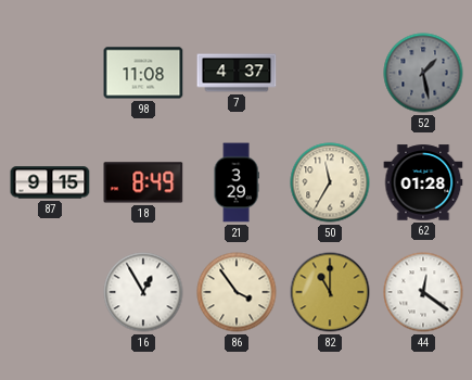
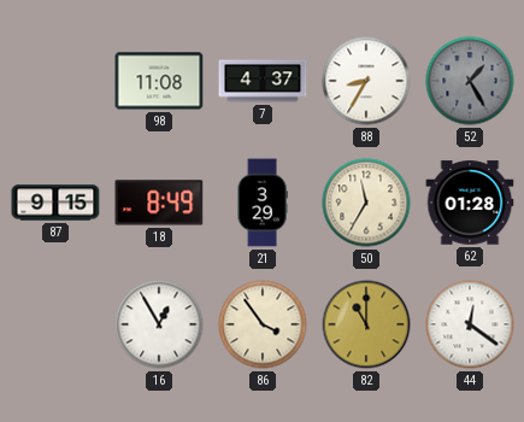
88: none -> 8:35
52: 1:28 -> 1:25
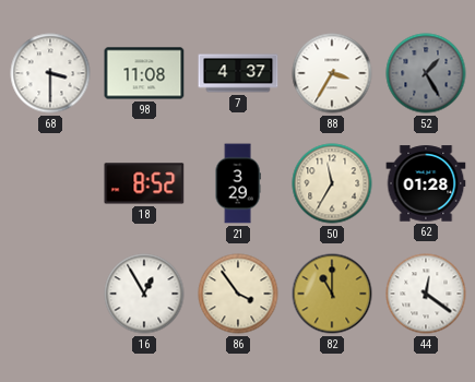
68: none -> 3:30
88: 8:35 -> 3:35
87: 9:15 -> none
18: 8:49 -> 8:52
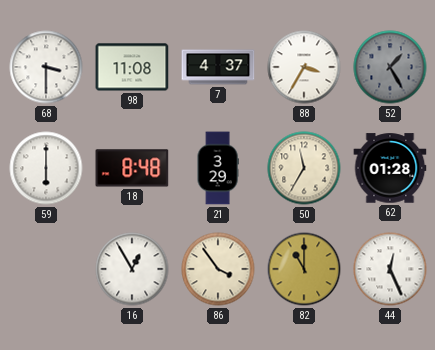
59: none -> 6:00
18: 8:52 -> 8:48
44: 12:21 -> 12:26
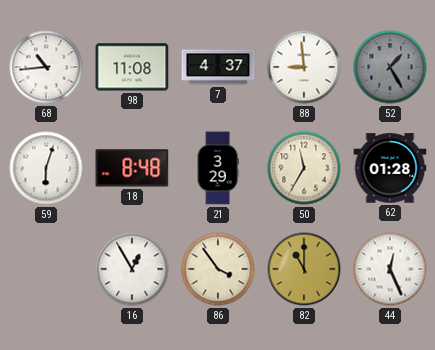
68: 3:30 -> 10:44
88: 3:35 -> 8:59
59: 6:00 -> 6:03
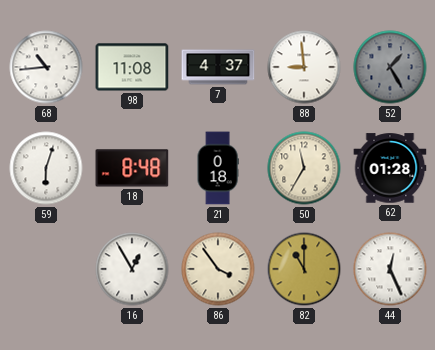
21: 3:29 -> 0:18
